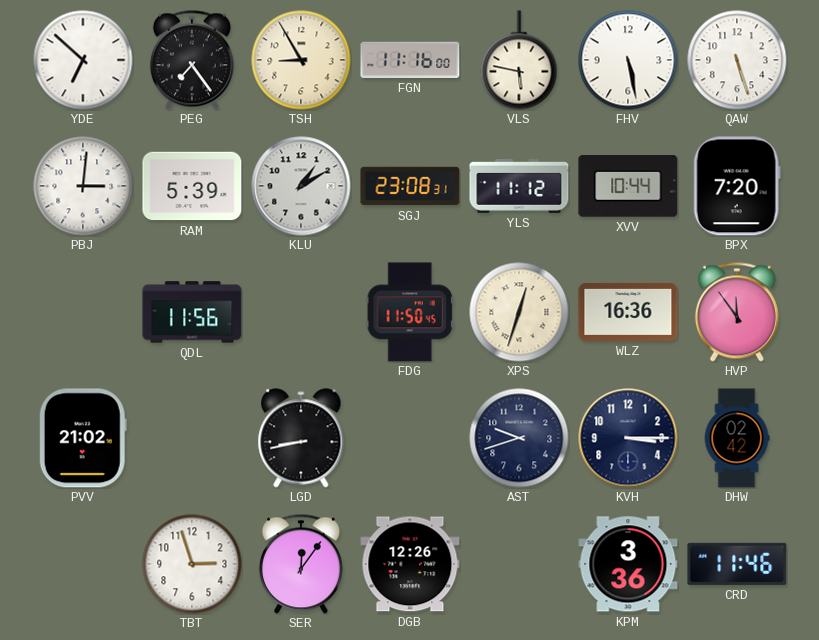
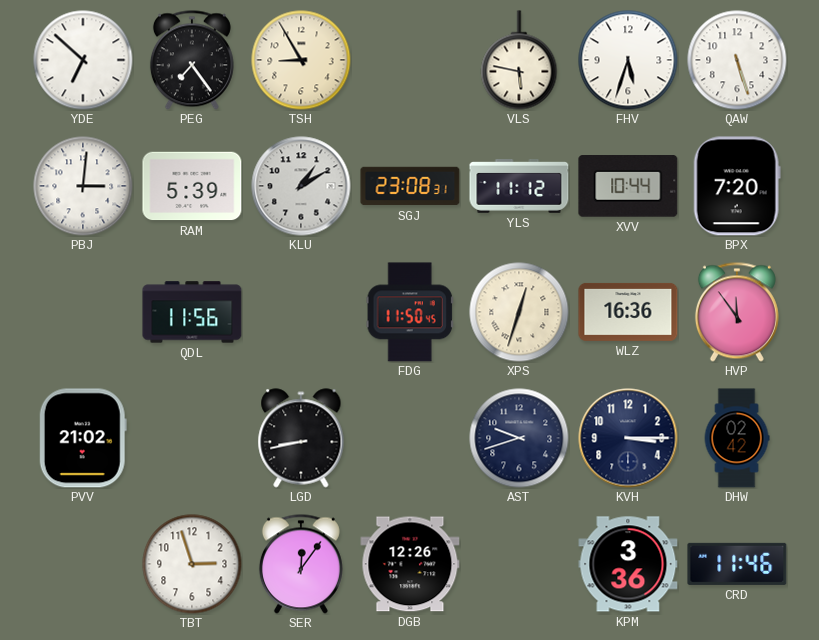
FGN: 11:16 -> none
FHV: 5:28 -> 5:33
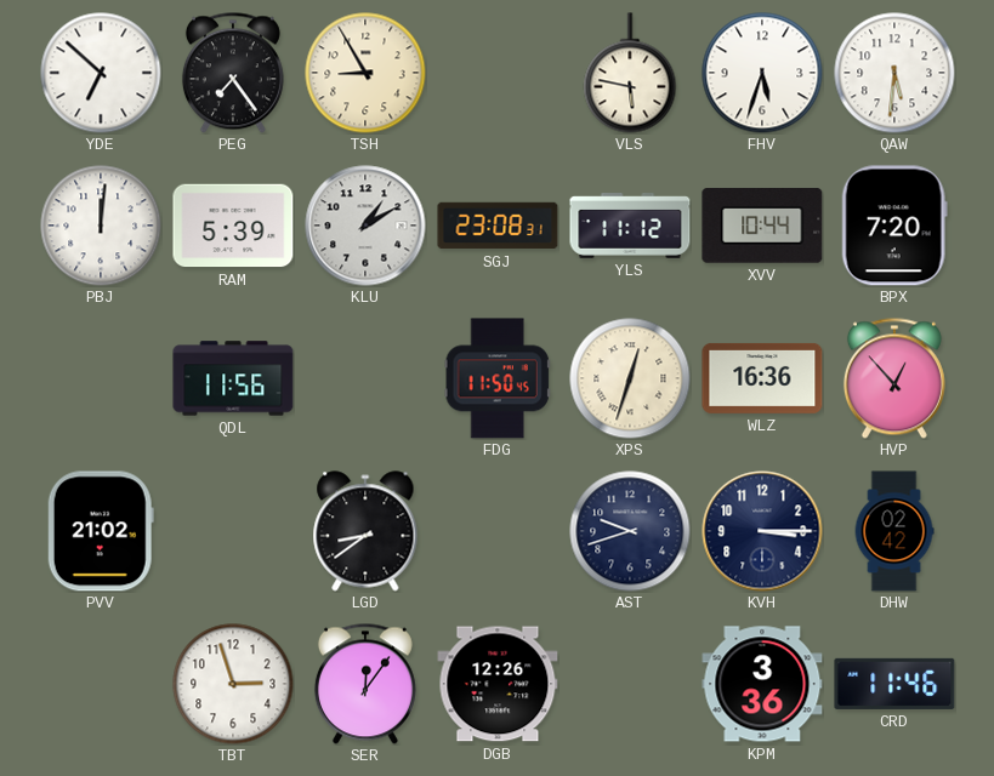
QAW: 5:27 -> 5:31
PBJ: 3:01 -> 12:01
HVP: 11:54 -> 12:53
LGD: 8:43 -> 8:39
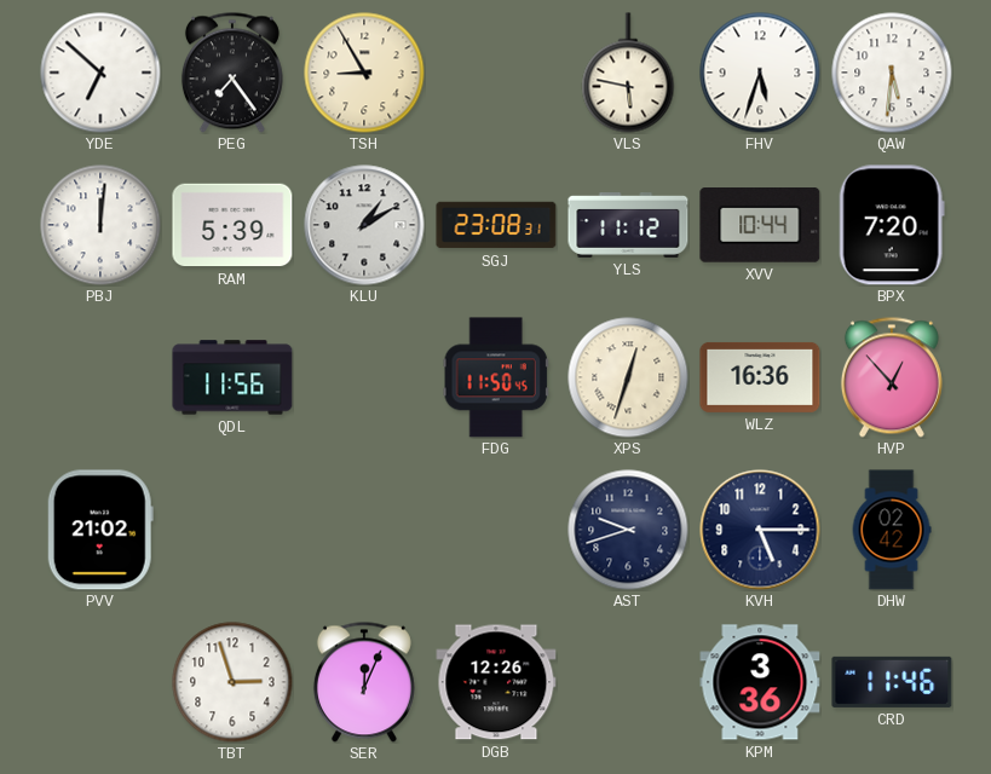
LGD: 8:39 -> none
KVH: 3:15 -> 5:15
SER: 12:06 -> 12:04
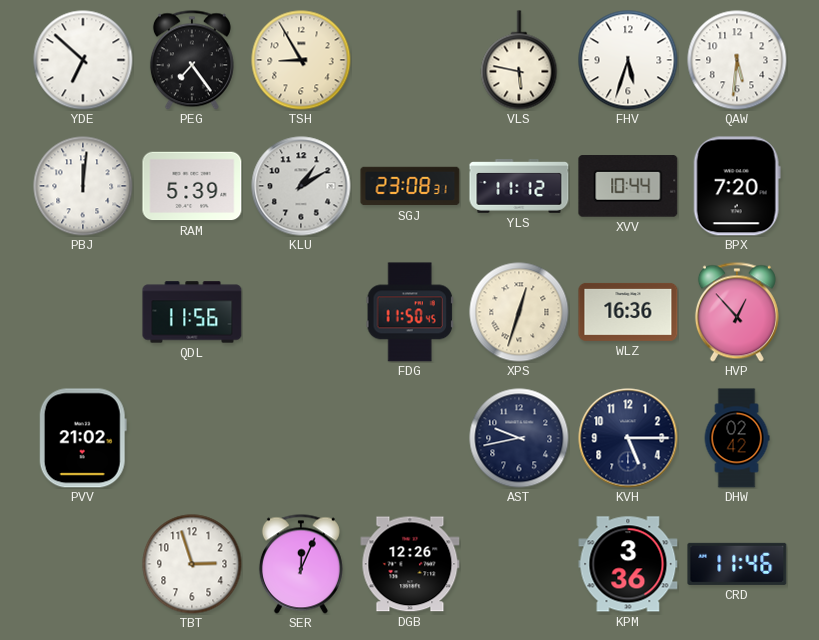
AST: 9:42 -> 9:43
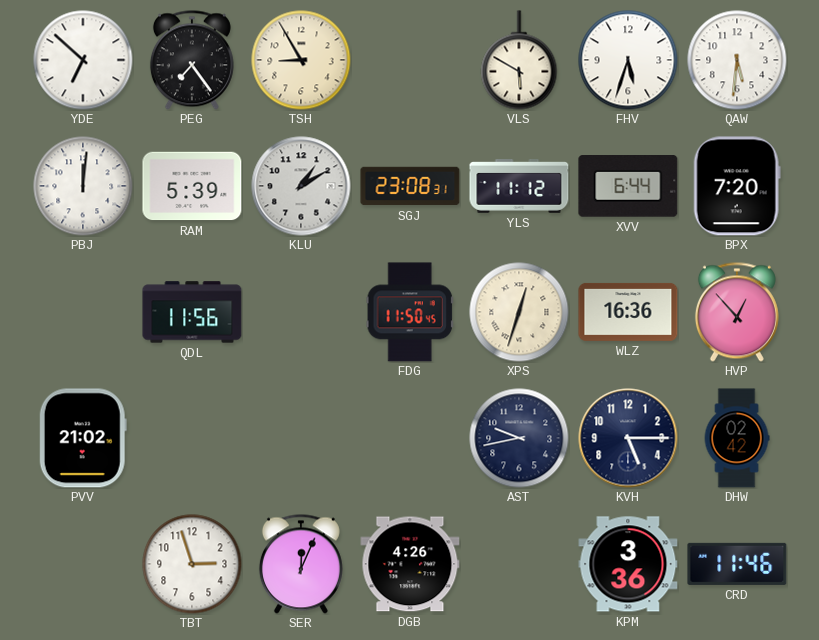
VLS: 5:47 -> 5:50
XVV: 10:44 -> 6:44
DGB: 12:26 -> 4:26
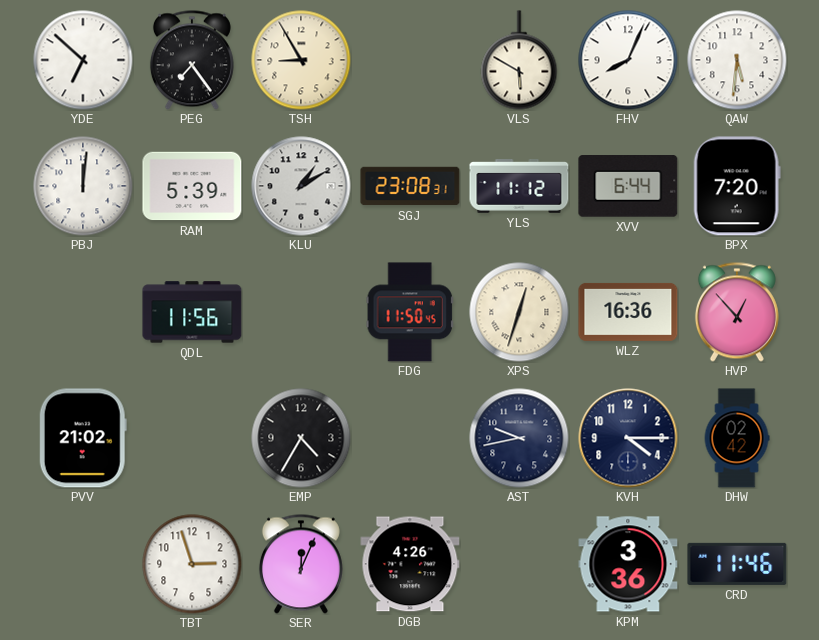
FHV: 5:33 -> 8:04
EMP: none -> 4:35
KVH: 5:15 -> 4:15
